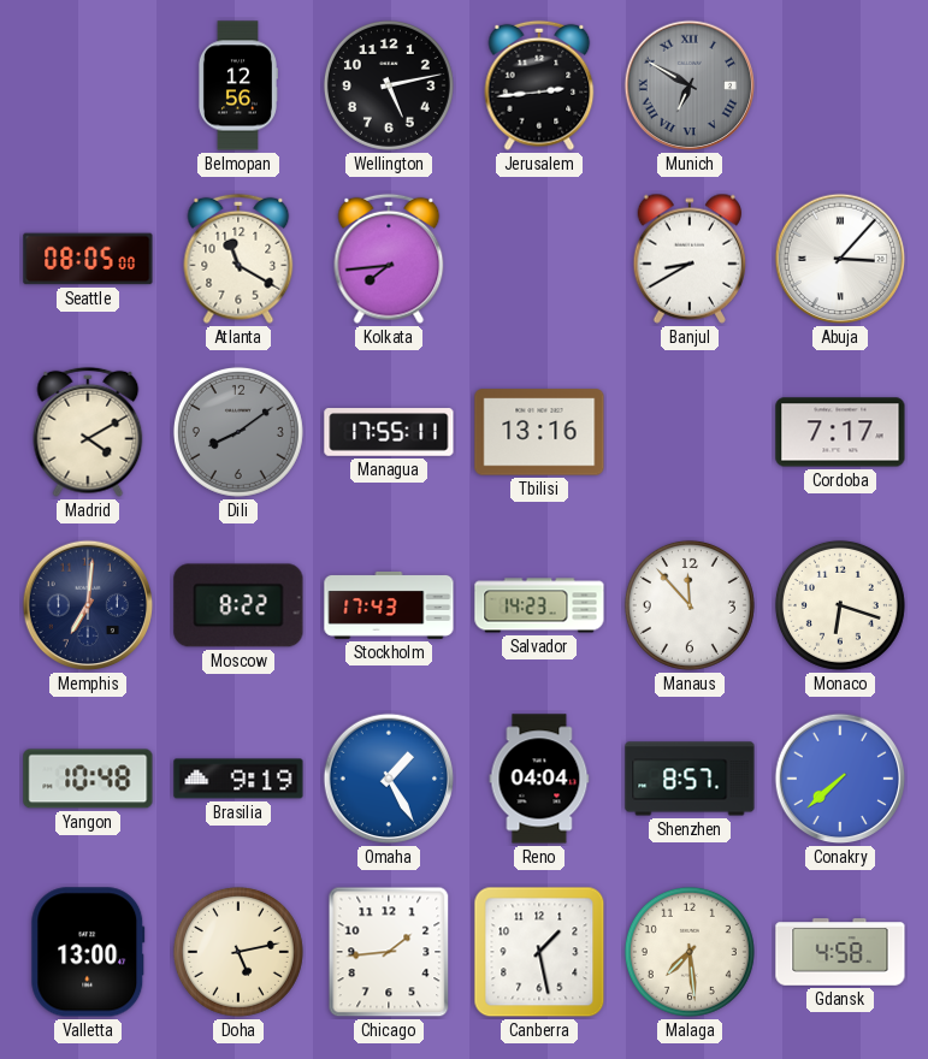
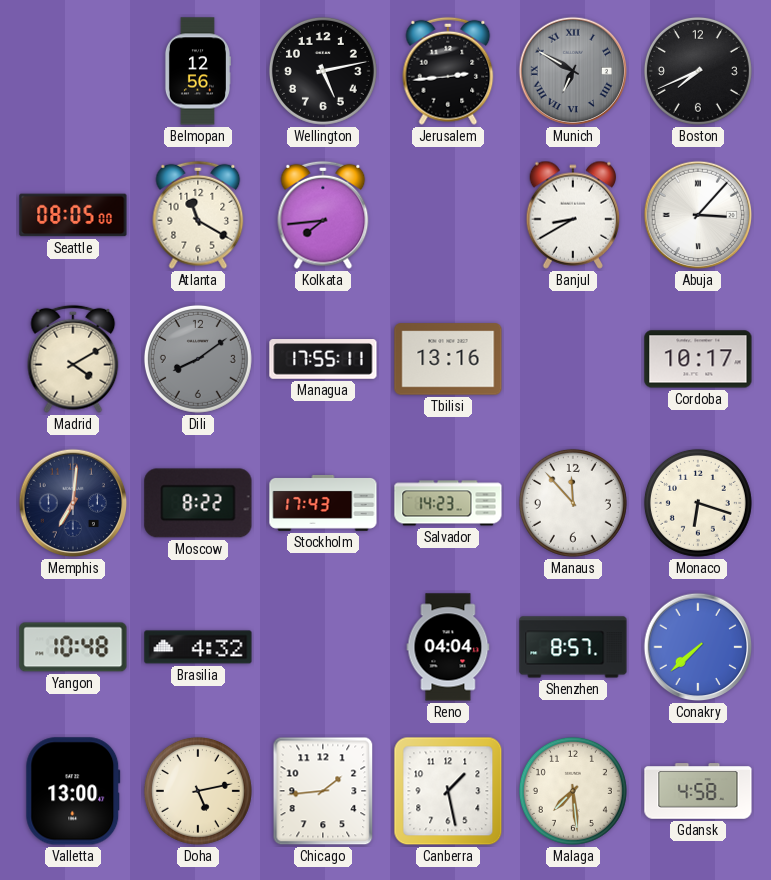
Boston: none -> 7:41
Cordoba: 7:17 -> 10:17
Brasilia: 9:19 -> 4:32
Omaha: 1:25 -> none
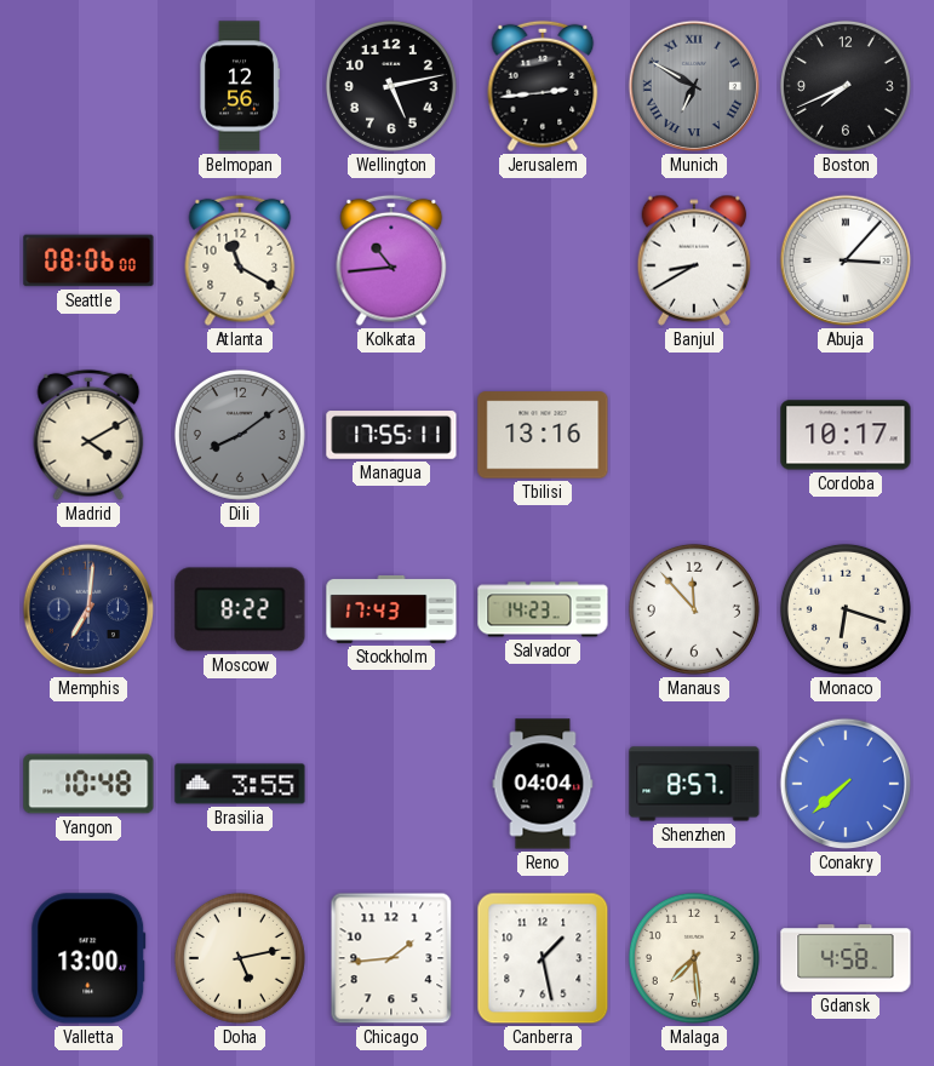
Seattle: 08:05 -> 08:06
Kolkata: 7:44 -> 10:44
Brasilia: 4:32 -> 3:55
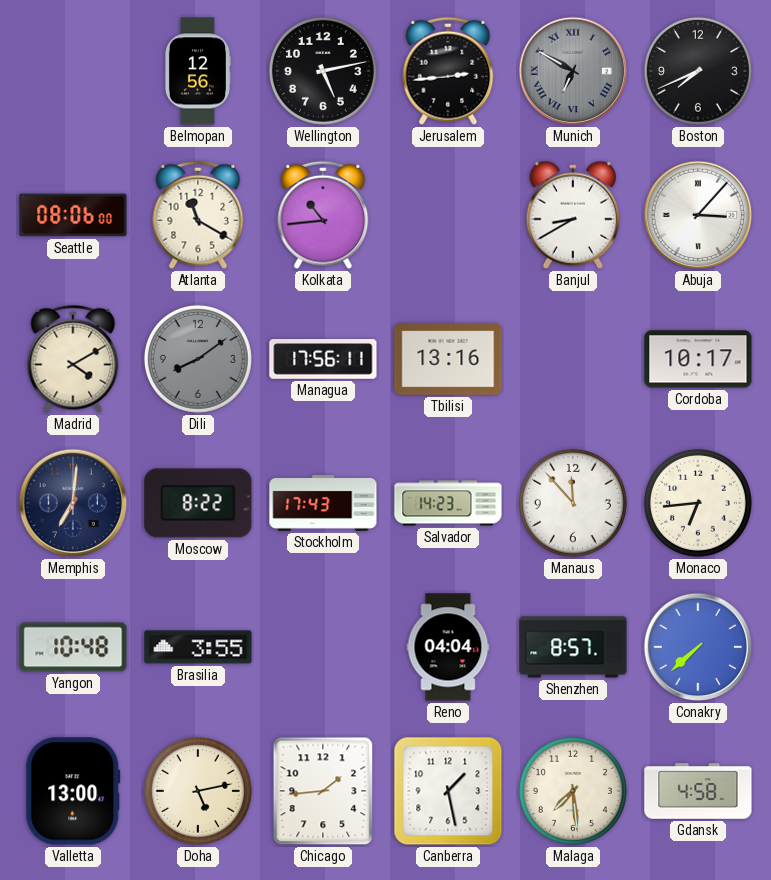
Managua: 17:55 -> 17:56
Monaco: 6:18 -> 6:44
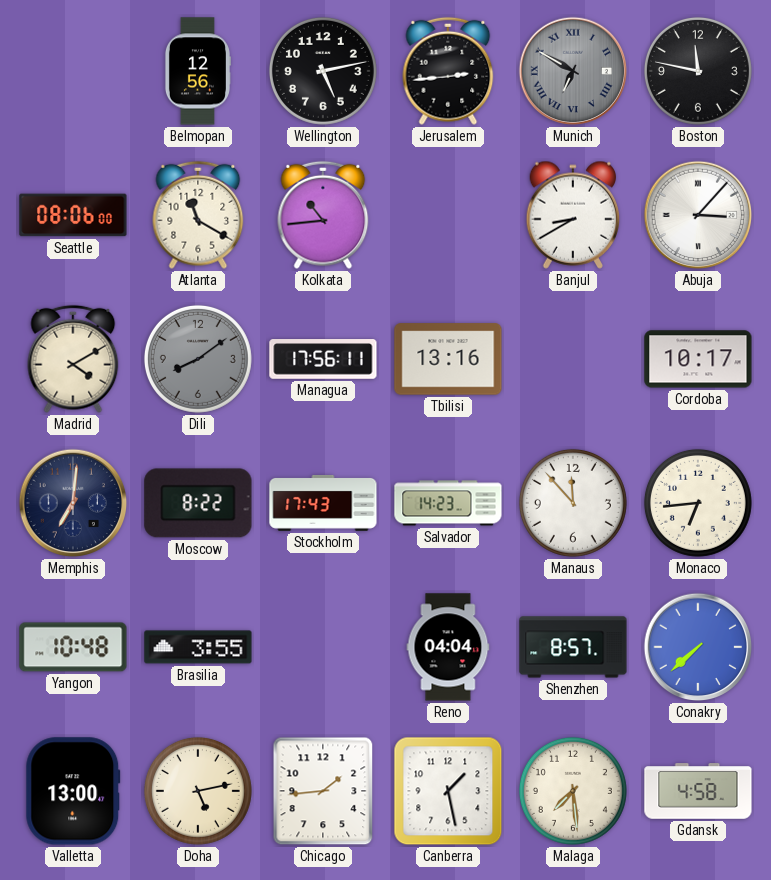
Boston: 7:41 -> 11:47
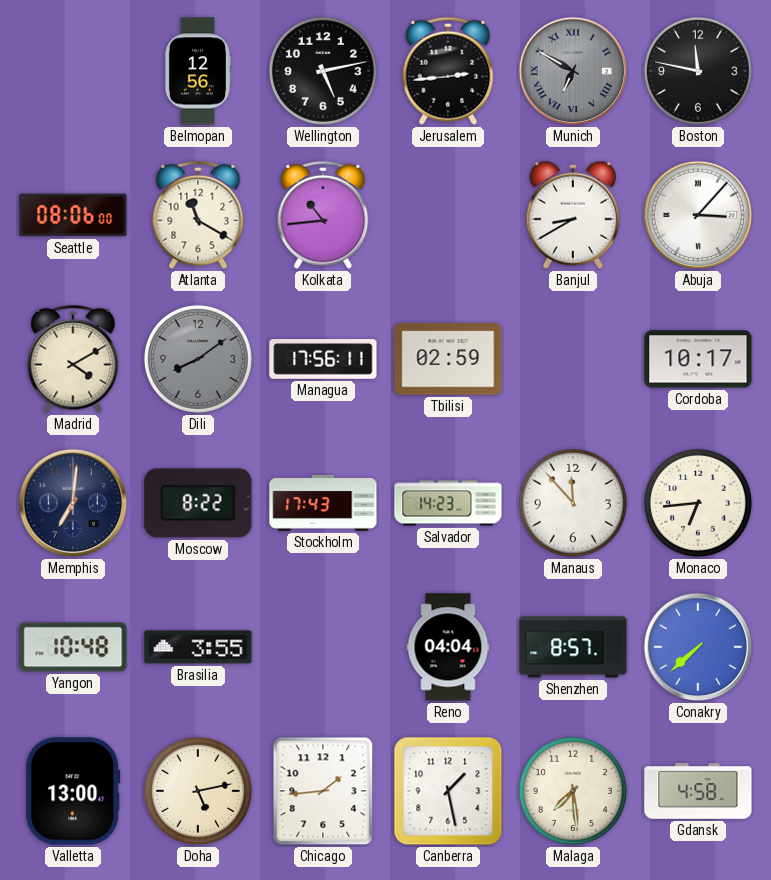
Tbilisi: 13:16 -> 02:59
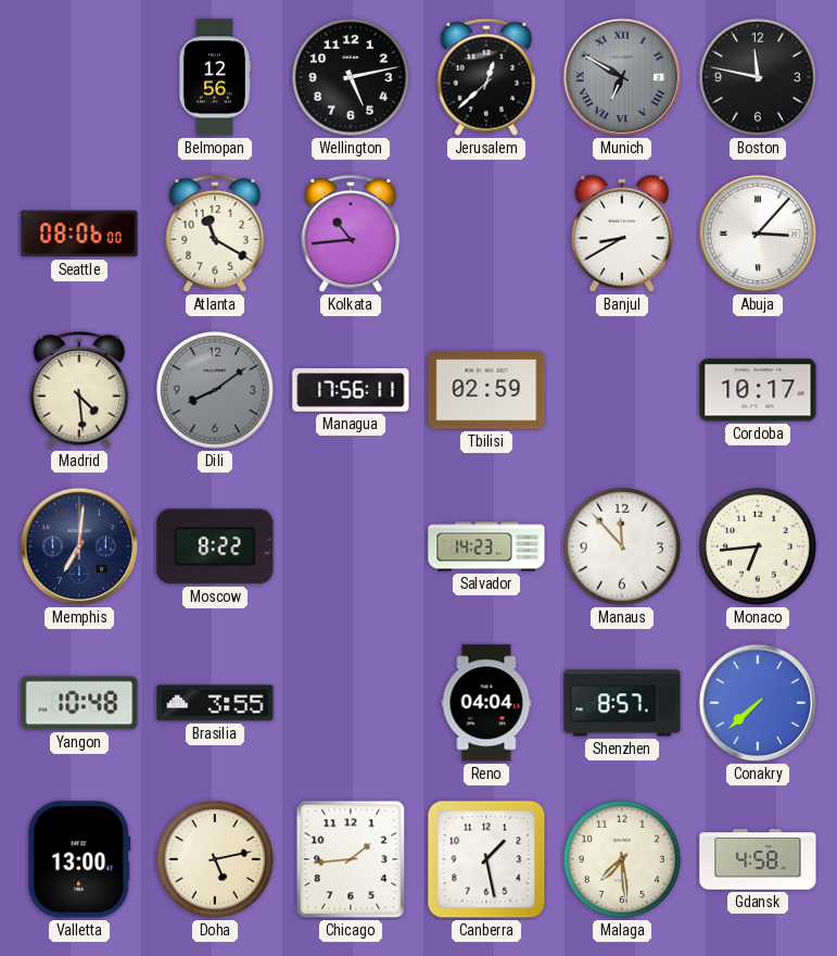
Jerusalem: 2:44 -> 12:38
Madrid: 4:10 -> 4:29
Stockholm: 17:43 -> none
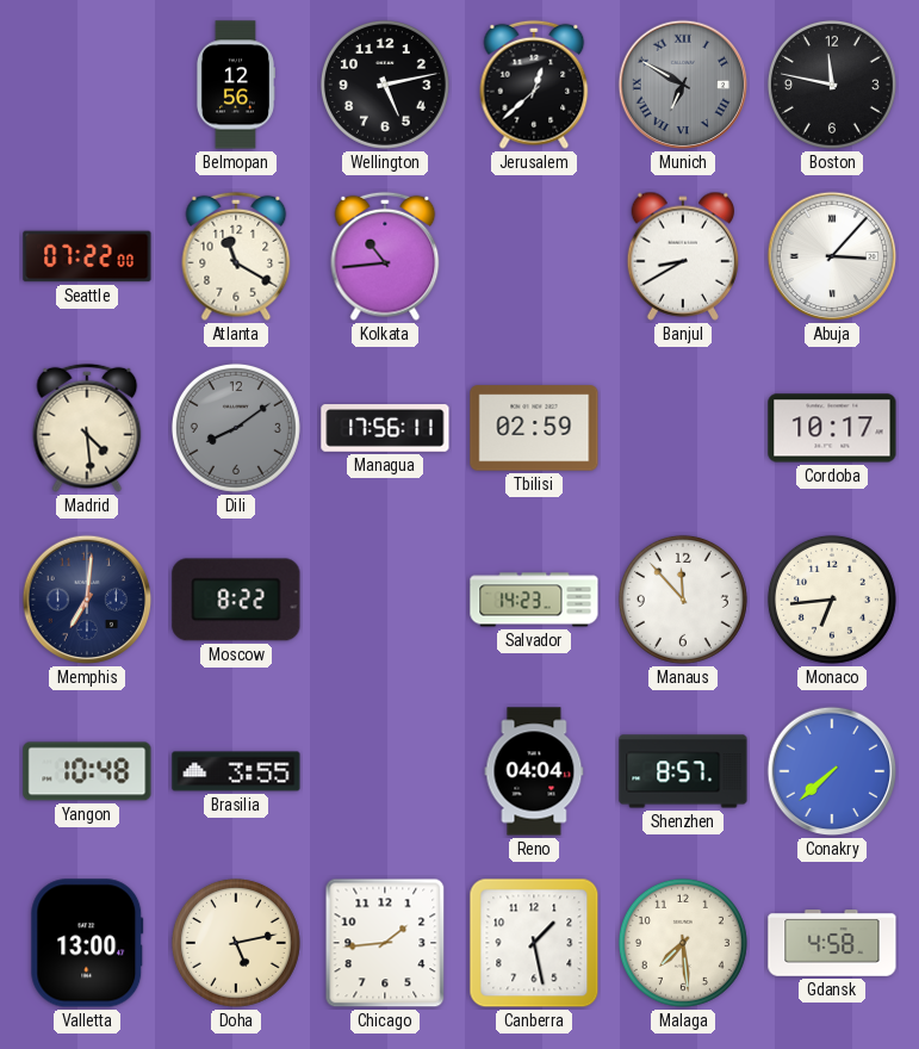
Seattle: 08:06 -> 07:22
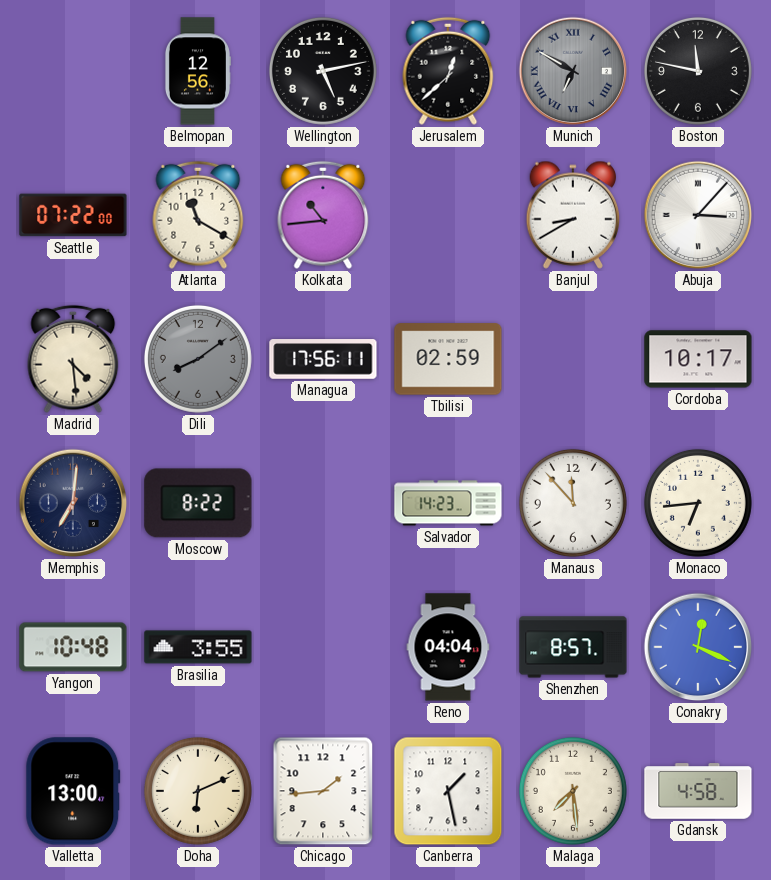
Conakry: 7:38 -> 12:19
Doha: 5:13 -> 6:11
